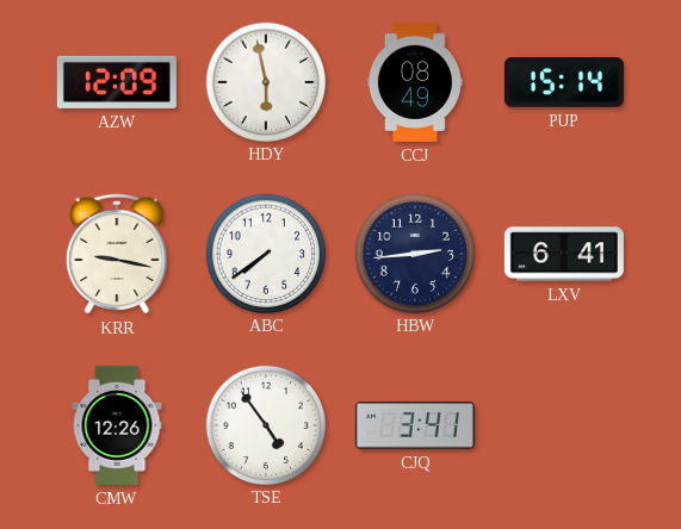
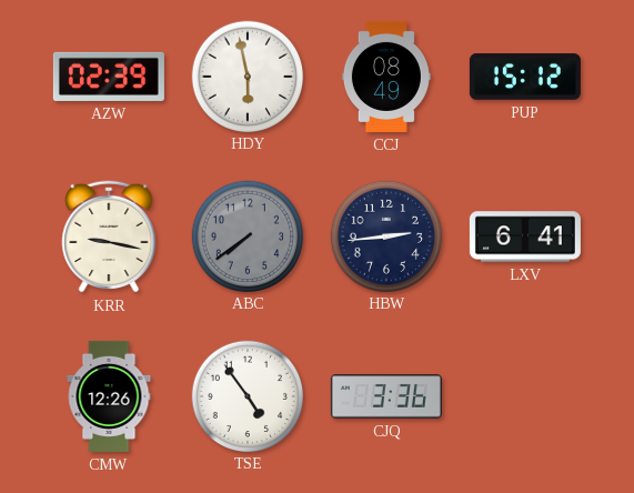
AZW: 12:09 -> 02:39
PUP: 15:14 -> 15:12
ABC dial: white -> grey
CJQ: 3:41 -> 3:36
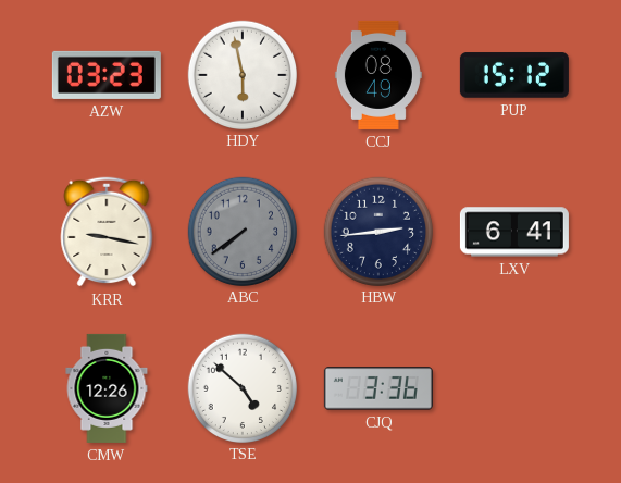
AZW: 02:39 -> 03:23
TSE: 4:54 -> 4:52
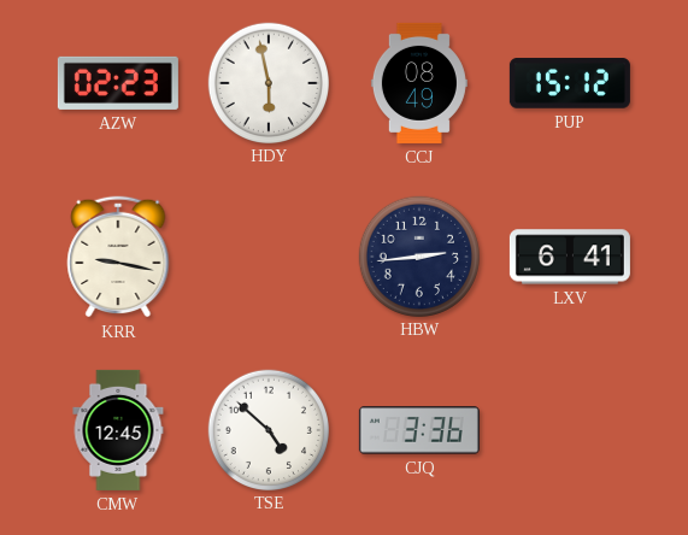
AZW: 03:23 -> 02:23
ABC: 7:39 -> none
CMW: 12:26 -> 12:45
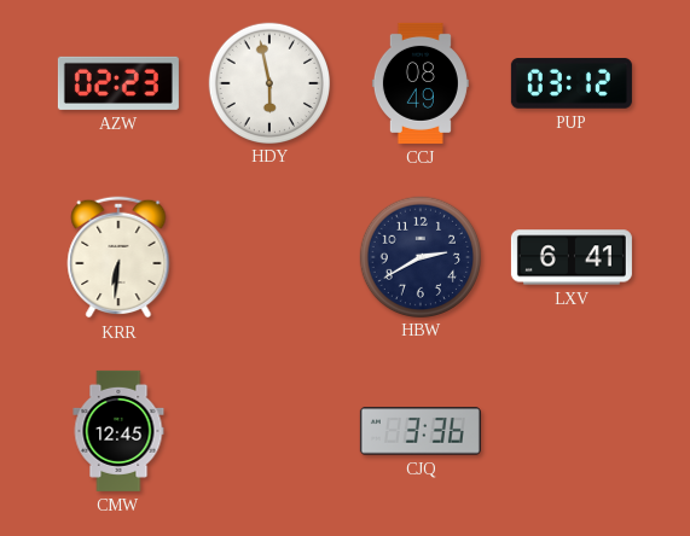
PUP: 15:12 -> 03:12
KRR: 9:17 -> 6:31
HBW: 2:44 -> 2:40
TSE: 4:52 -> none
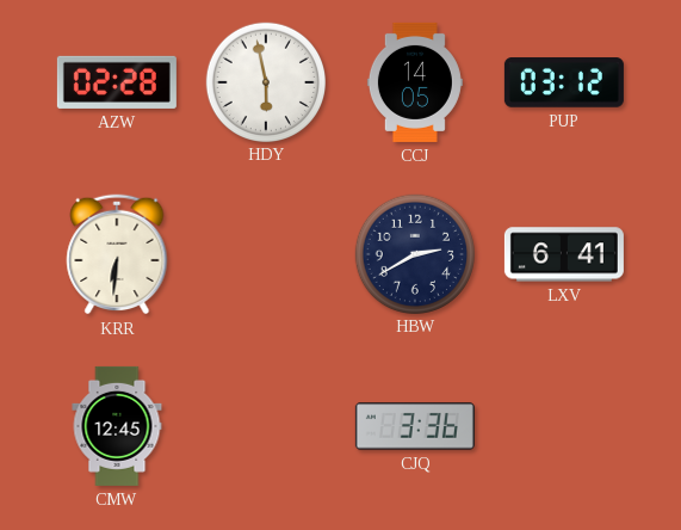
AZW: 02:23 -> 02:28
CCJ: 08:49 -> 14:05
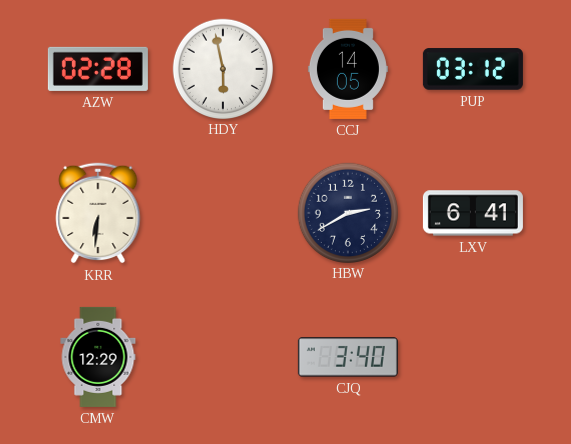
CMW: 12:45 -> 12:29
CJQ: 3:36 -> 3:40
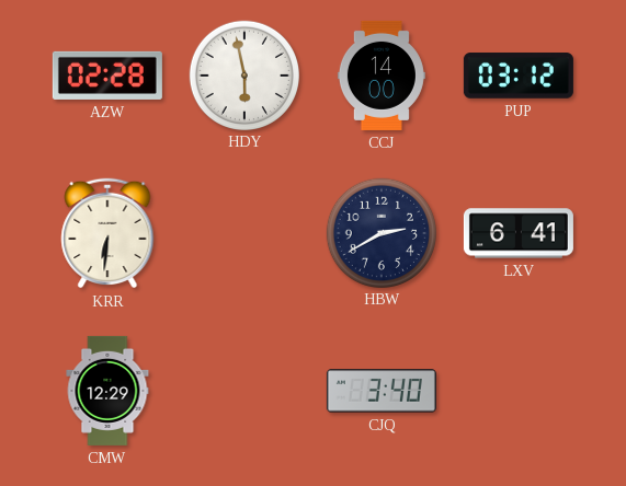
CCJ: 14:05 -> 14:00
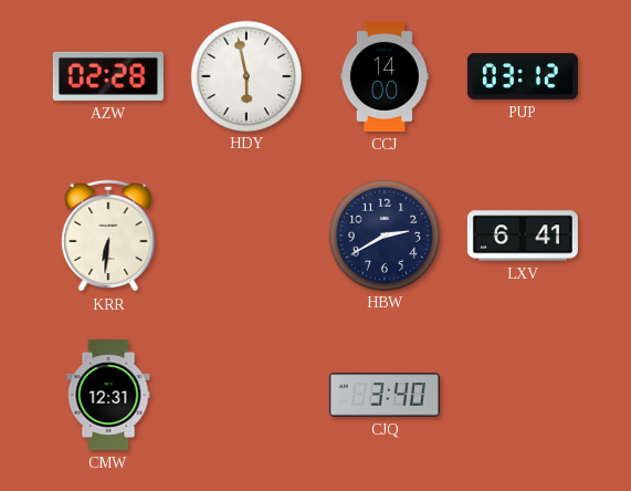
CMW: 12:29 -> 12:31
